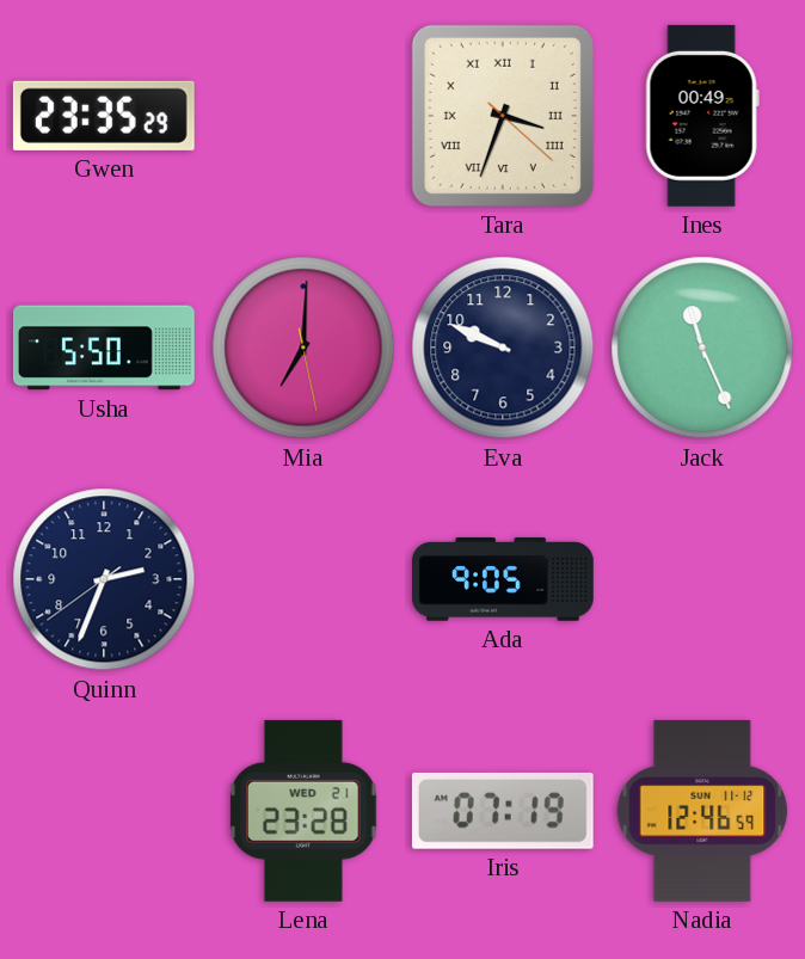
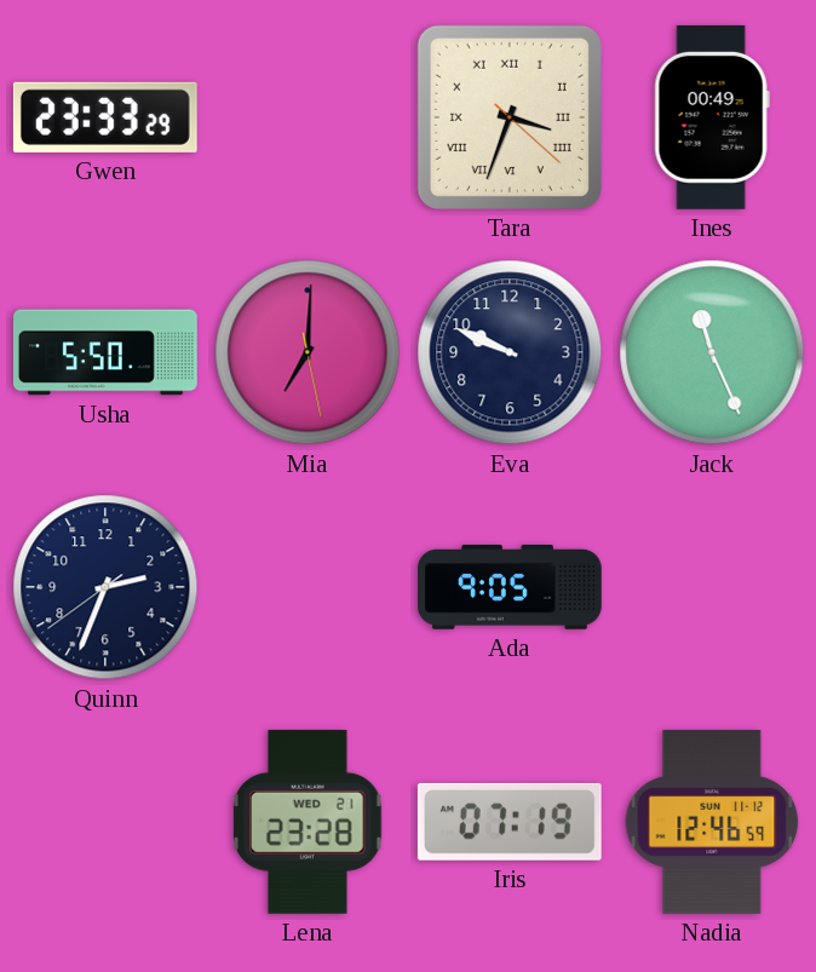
Gwen: 23:35 -> 23:33
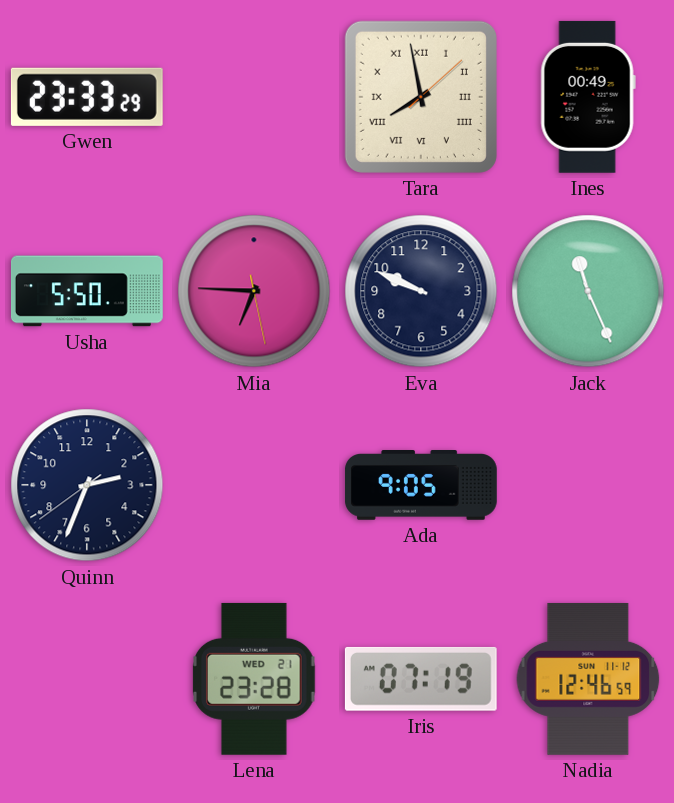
Tara: 3:33 -> 7:58
Mia: 7:00 -> 6:45
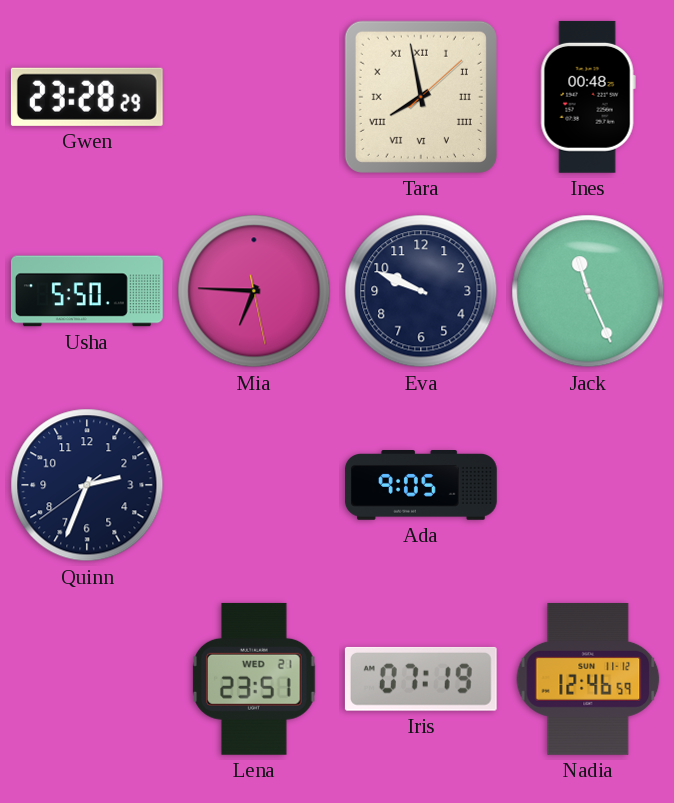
Gwen: 23:33 -> 23:28
Ines: 00:49 -> 00:48
Lena: 23:28 -> 23:51
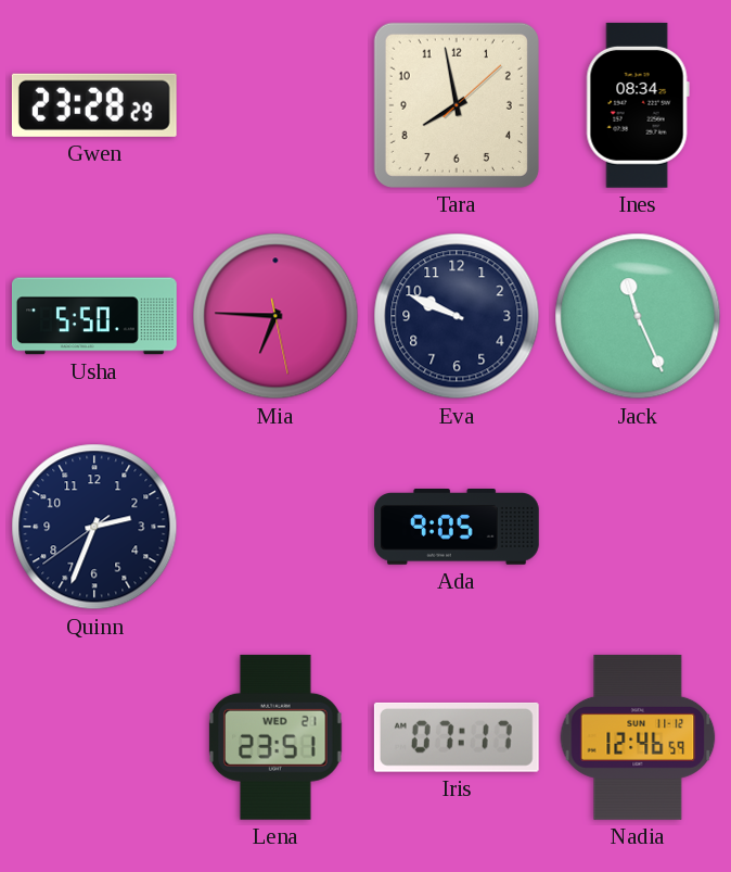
Tara numerals: Roman -> Arabic
Ines: 00:48 -> 08:34
Iris: 07:19 -> 07:17
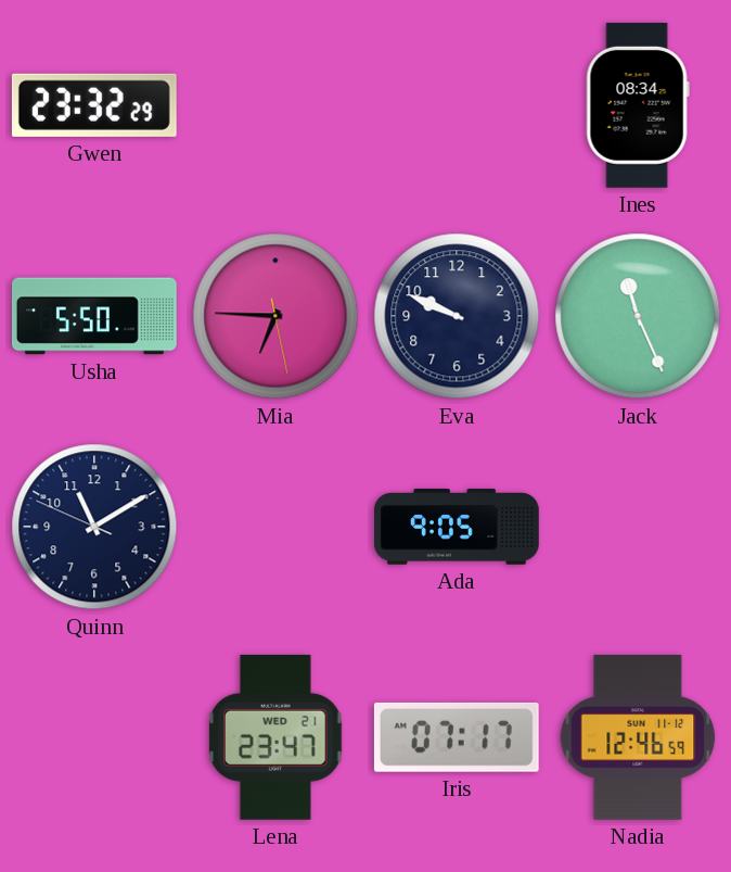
Gwen: 23:28 -> 23:32
Tara: 7:58 -> none
Quinn: 2:33 -> 11:09
Lena: 23:51 -> 23:47
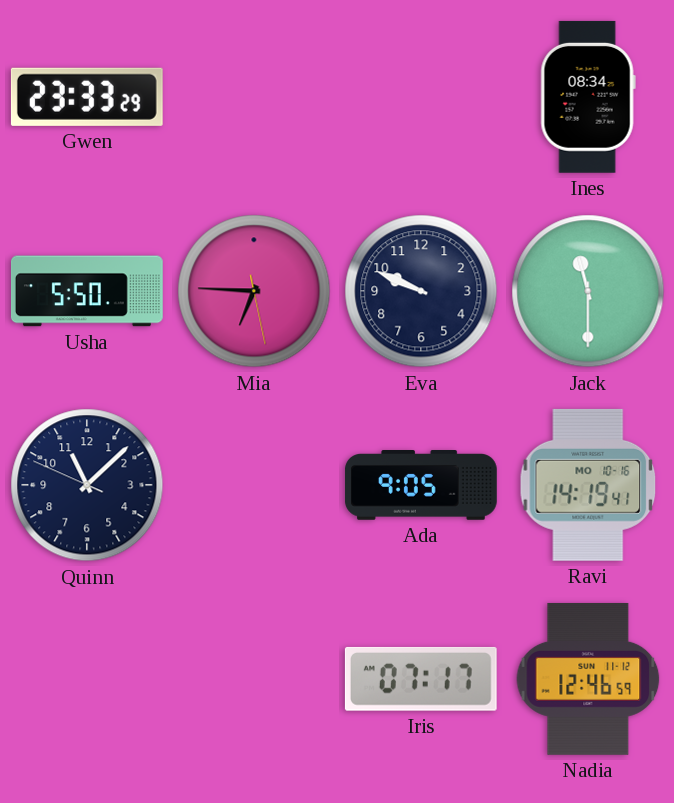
Gwen: 23:32 -> 23:33
Jack: 11:26 -> 11:30
Quinn: 11:09 -> 11:07
Ravi: none -> 14:19
Lena: 23:47 -> none
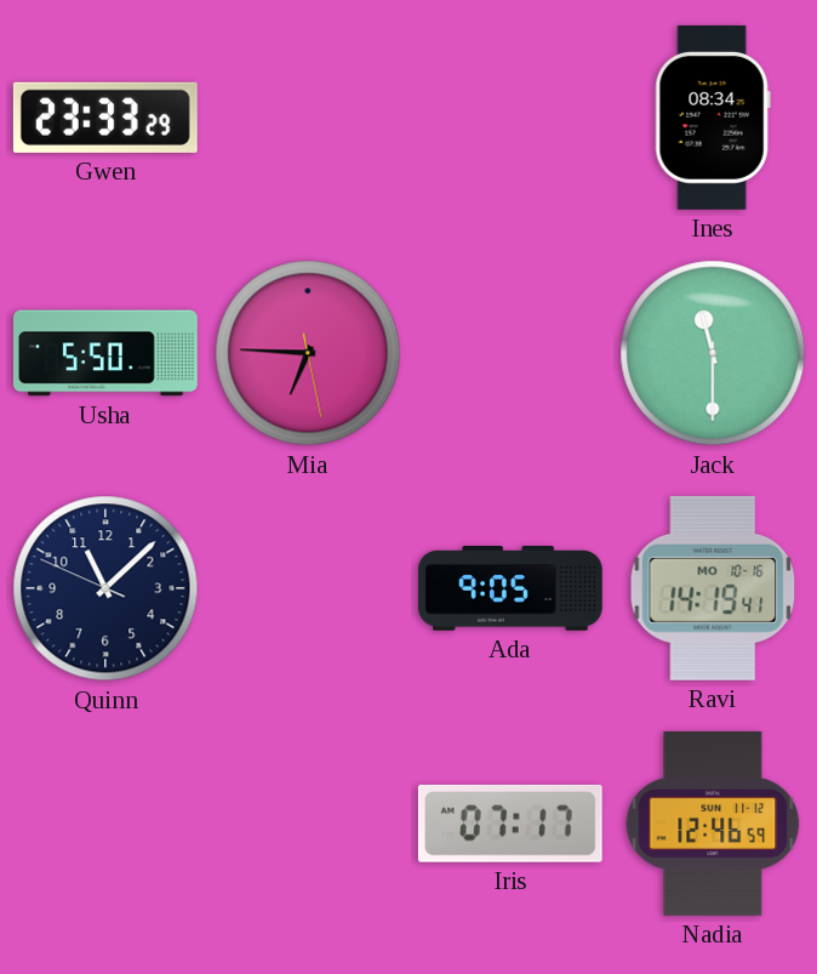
Eva: 9:49 -> none
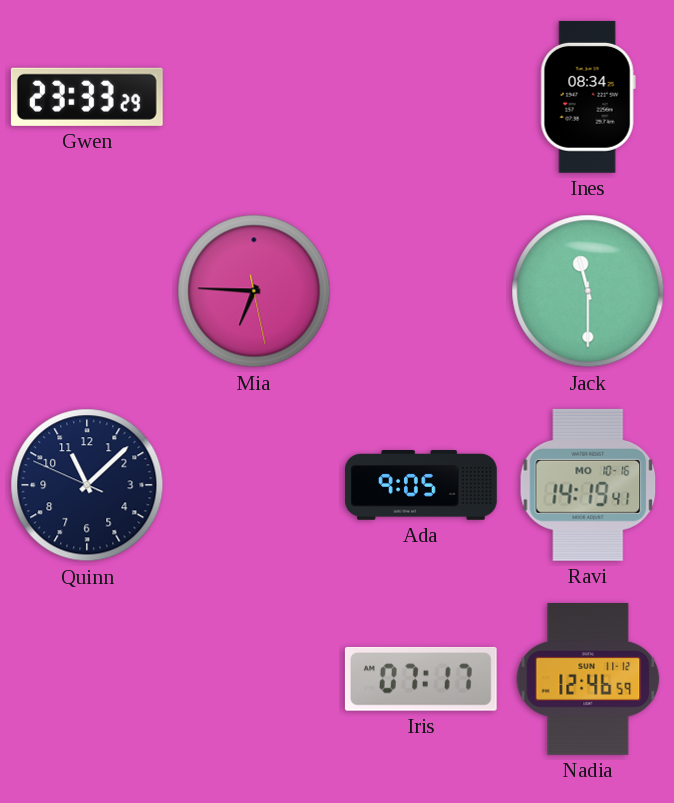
Usha: 5:50 -> none
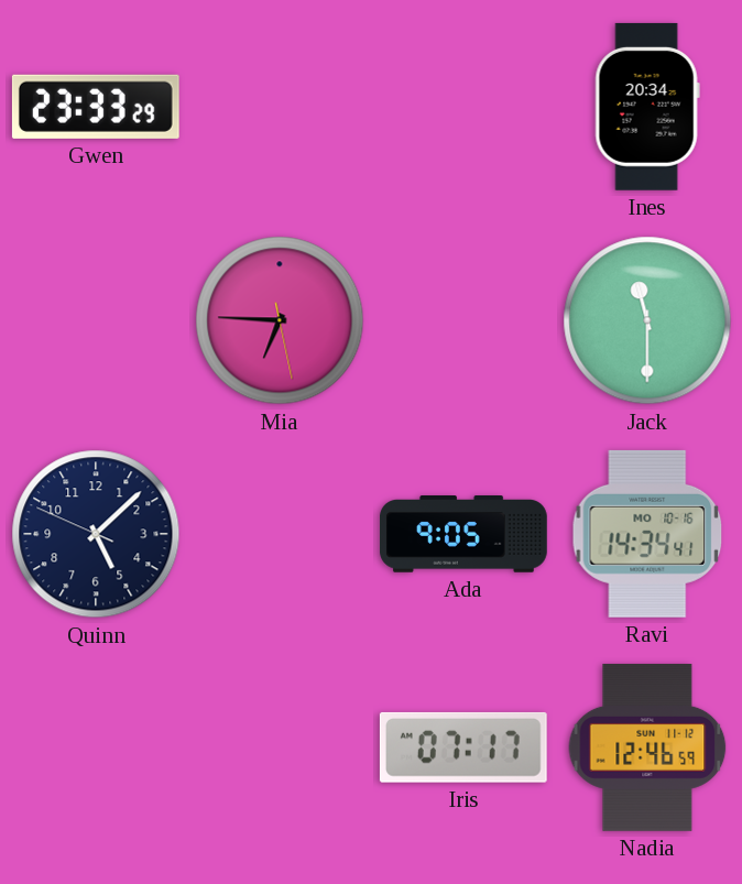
Ines: 08:34 -> 20:34
Quinn: 11:07 -> 5:07
Ravi: 14:19 -> 14:34
